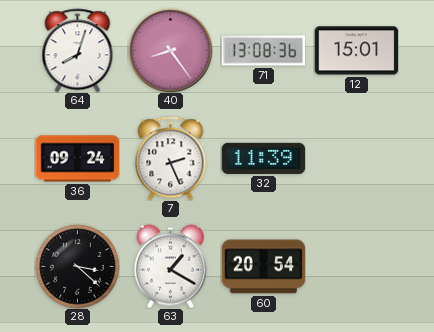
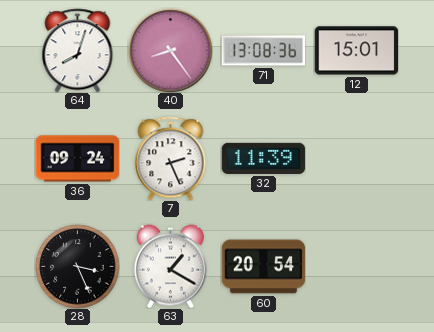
28: 3:22 -> 3:26
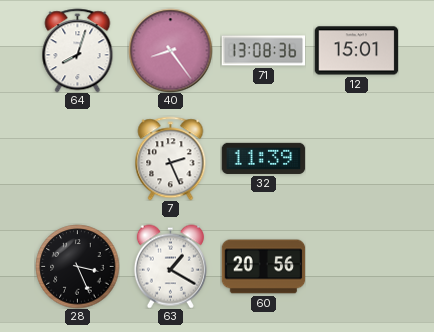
36: 09:24 -> none
60: 20:54 -> 20:56
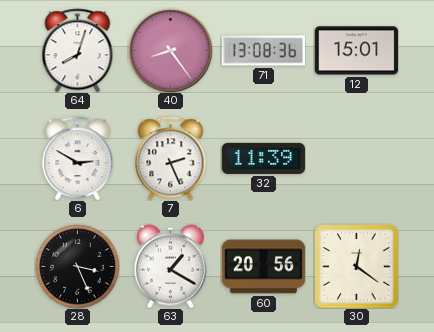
6: none -> 2:50
30: none -> 12:21
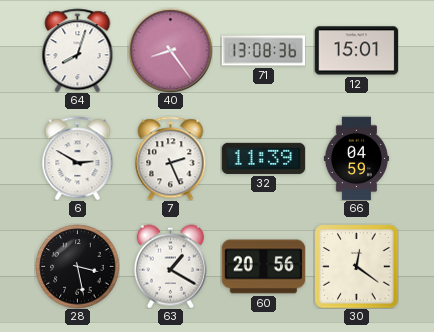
66: none -> 04:59
28: 3:26 -> 3:28
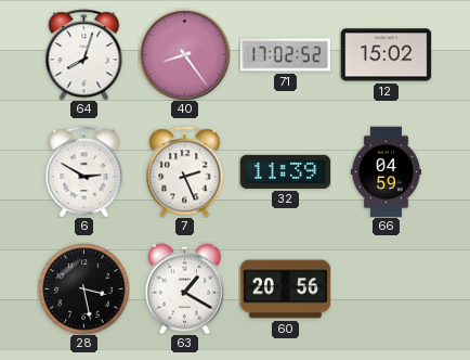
71: 13:08 -> 17:02
12: 15:01 -> 15:02
30: 12:21 -> none
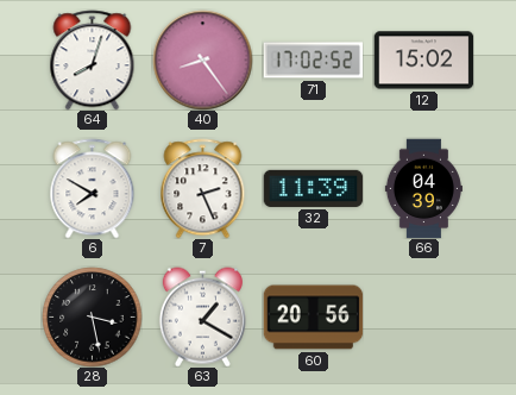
6: 2:50 -> 7:50
66: 04:59 -> 04:39
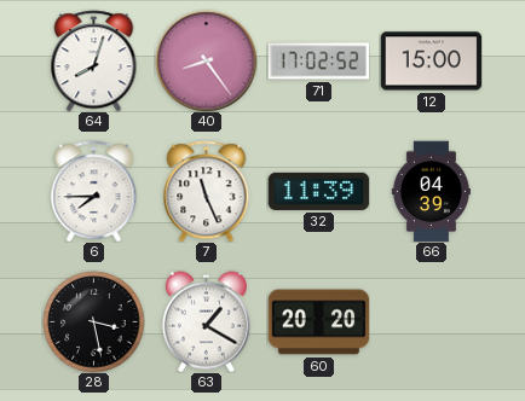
12: 15:02 -> 15:00
6: 7:50 -> 7:45
7: 2:26 -> 11:26
60: 20:56 -> 20:20
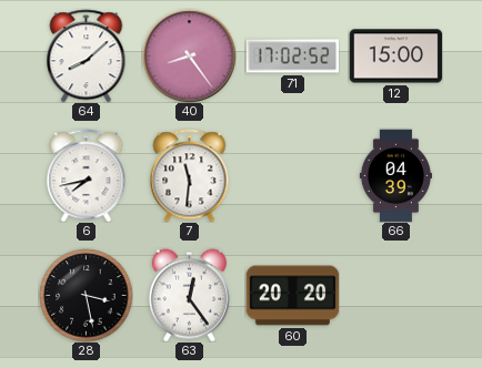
64: 8:03 -> 8:08
6: 7:45 -> 7:43
7: 11:26 -> 11:31
32: 11:39 -> none
63: 1:20 -> 12:24
